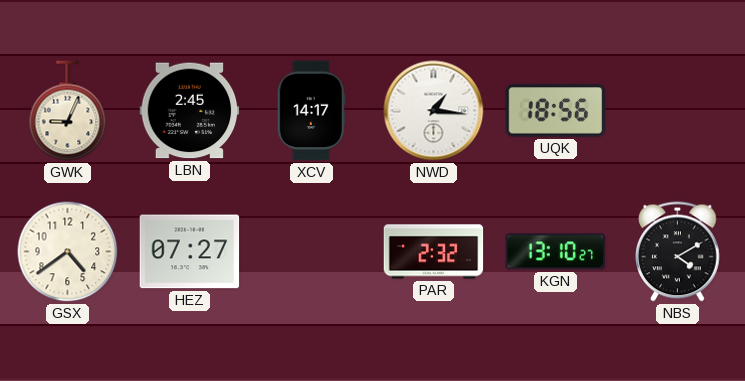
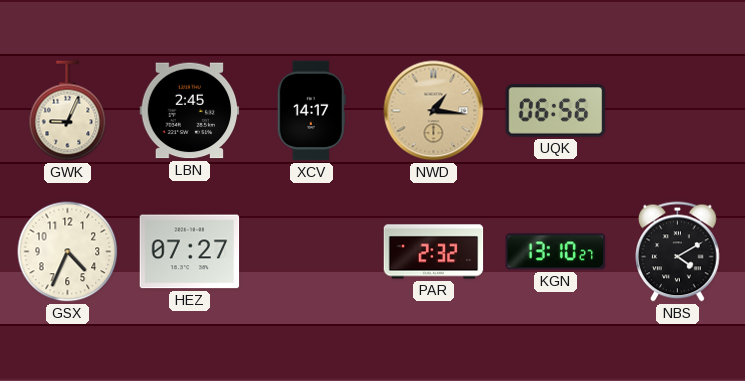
NWD dial: white -> champagne
UQK: 18:56 -> 06:56
GSX: 4:39 -> 4:34
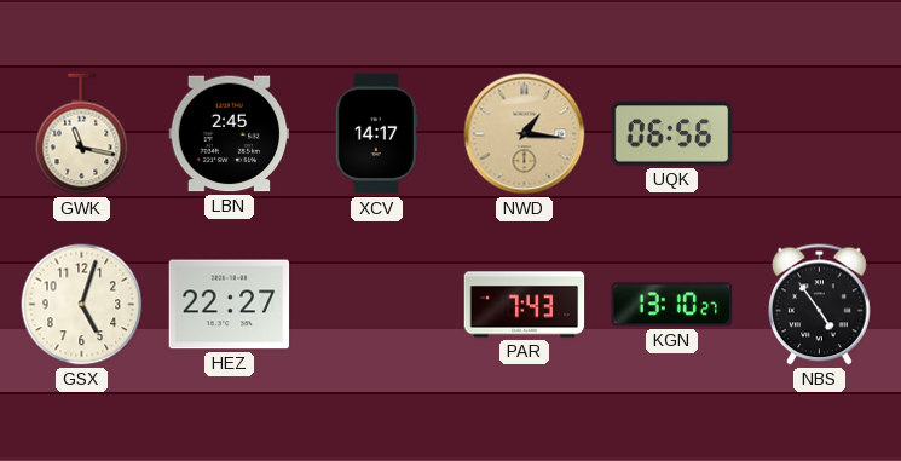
GWK: 9:04 -> 11:17
GSX: 4:34 -> 5:03
HEZ: 07:27 -> 22:27
PAR: 2:32 -> 7:43
NBS: 4:10 -> 4:54
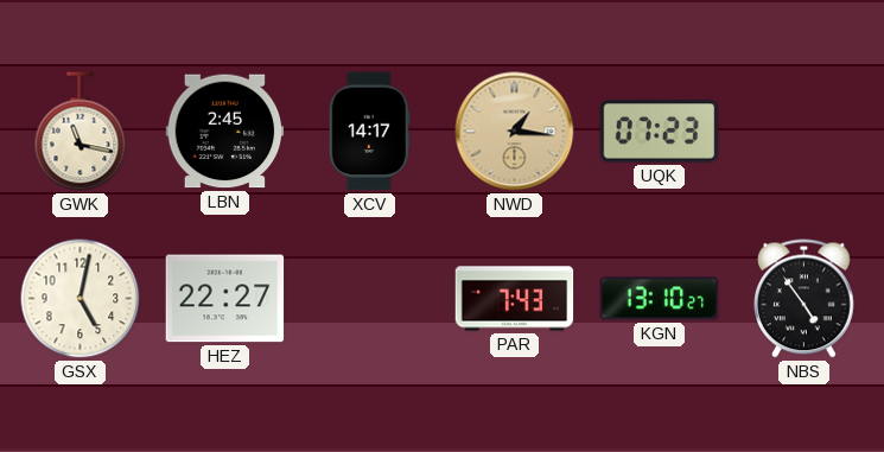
UQK: 06:56 -> 07:23
GSX: 5:03 -> 5:02
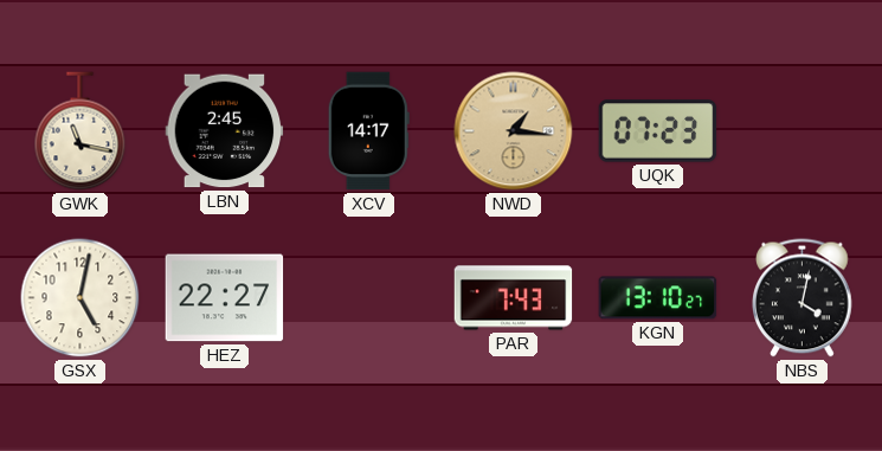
NBS: 4:54 -> 4:02
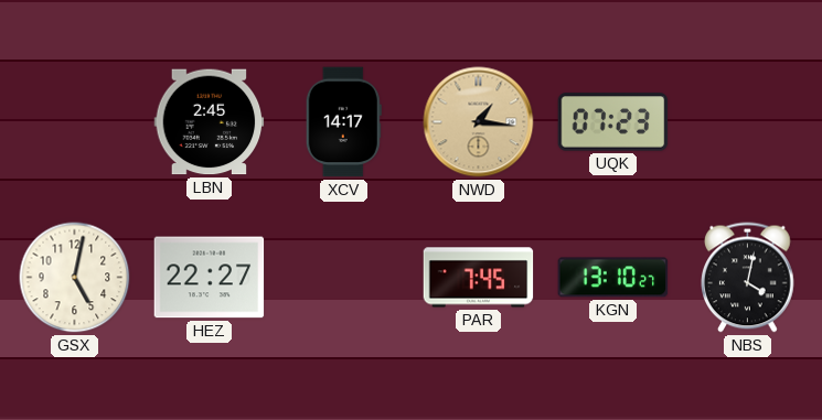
GWK: 11:17 -> none
PAR: 7:43 -> 7:45
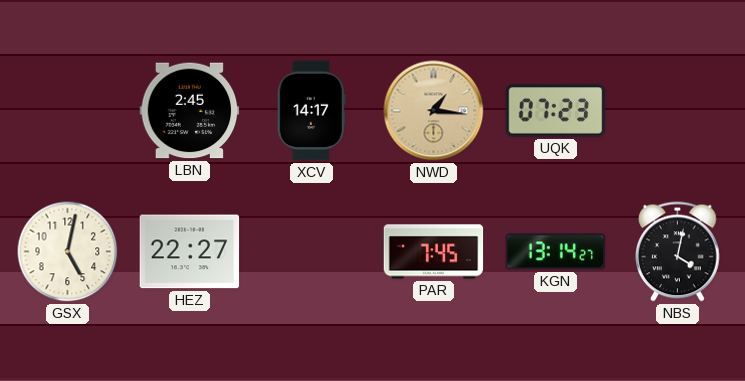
KGN: 13:10 -> 13:14
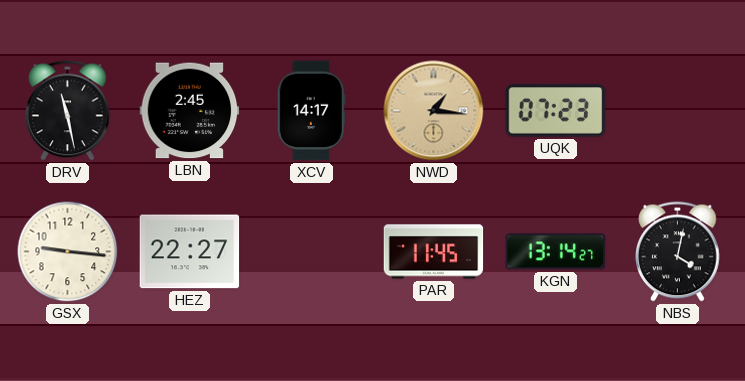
DRV: none -> 11:28
GSX: 5:02 -> 9:16
PAR: 7:45 -> 11:45
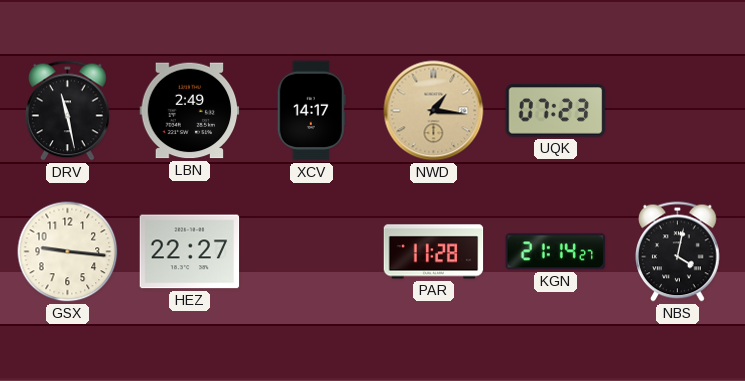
LBN: 2:45 -> 2:49
PAR: 11:45 -> 11:28
KGN: 13:14 -> 21:14
